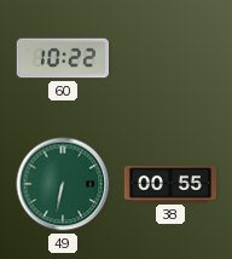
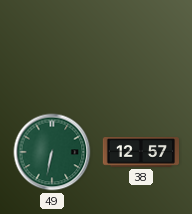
60: 10:22 -> none
38: 00:55 -> 12:57
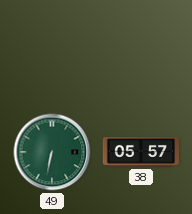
38: 12:57 -> 05:57
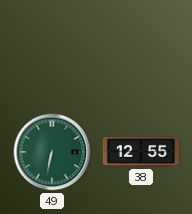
38: 05:57 -> 12:55
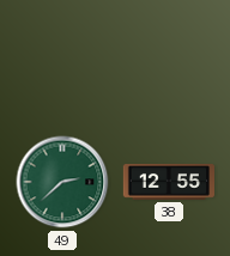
49: 6:32 -> 2:38
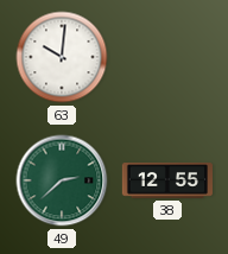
63: none -> 10:01
